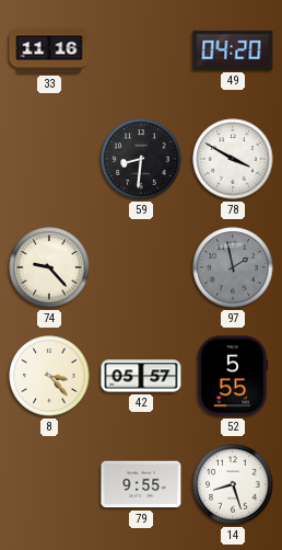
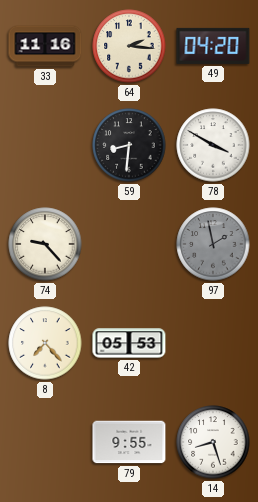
64: none -> 2:16
8: 3:23 -> 7:23
42: 05:57 -> 05:53
52: 5:55 -> none
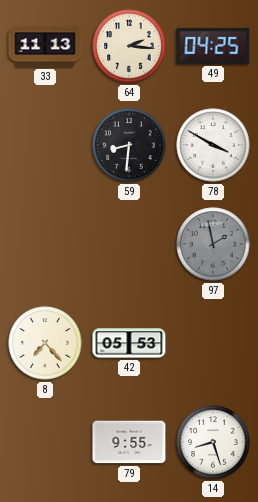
33: 11:16 -> 11:13
49: 04:20 -> 04:25
74: 9:23 -> none
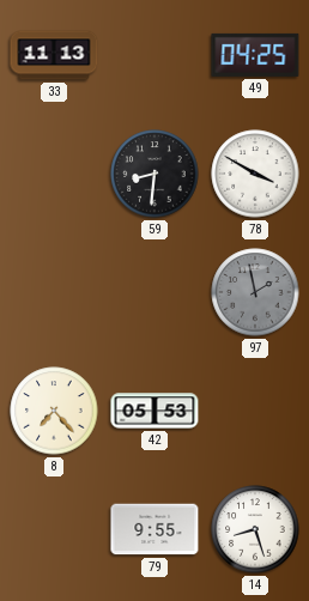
64: 2:16 -> none
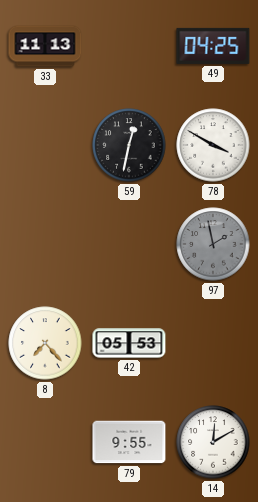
59: 8:31 -> 12:32
14: 8:27 -> 12:10
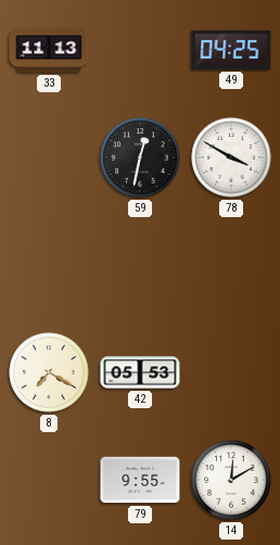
97: 1:58 -> none
8: 7:23 -> 7:20
